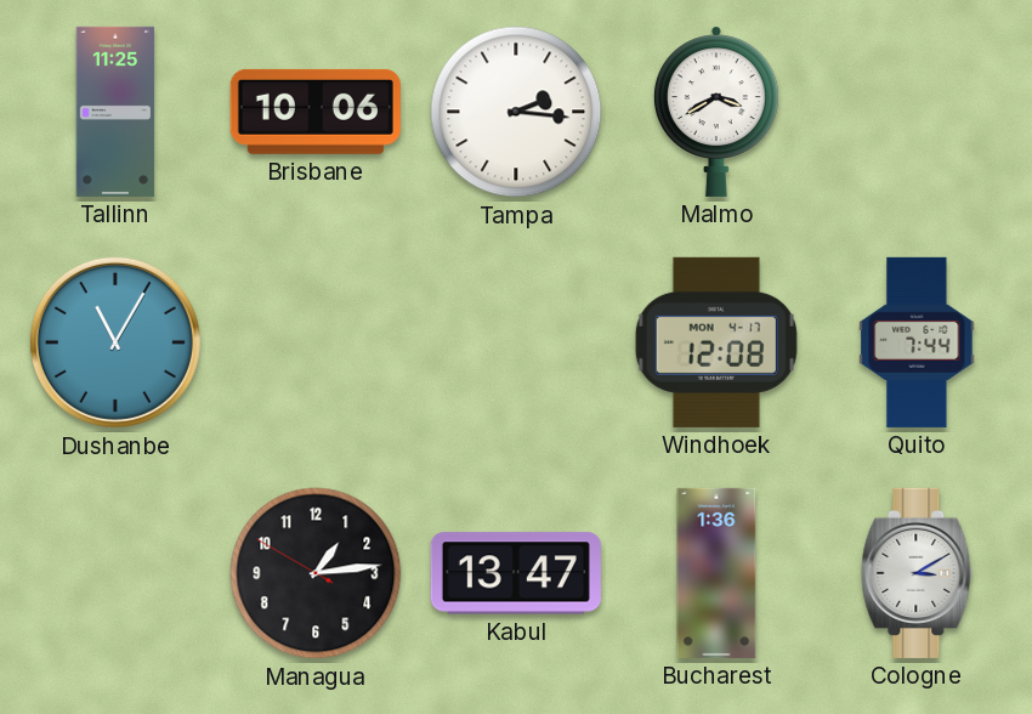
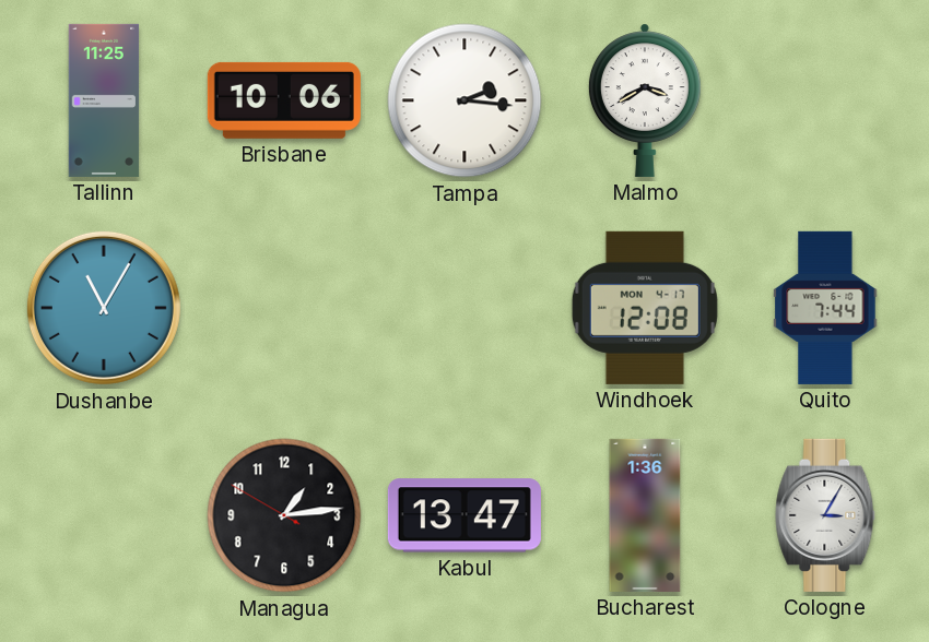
Cologne: 3:10 -> 3:05
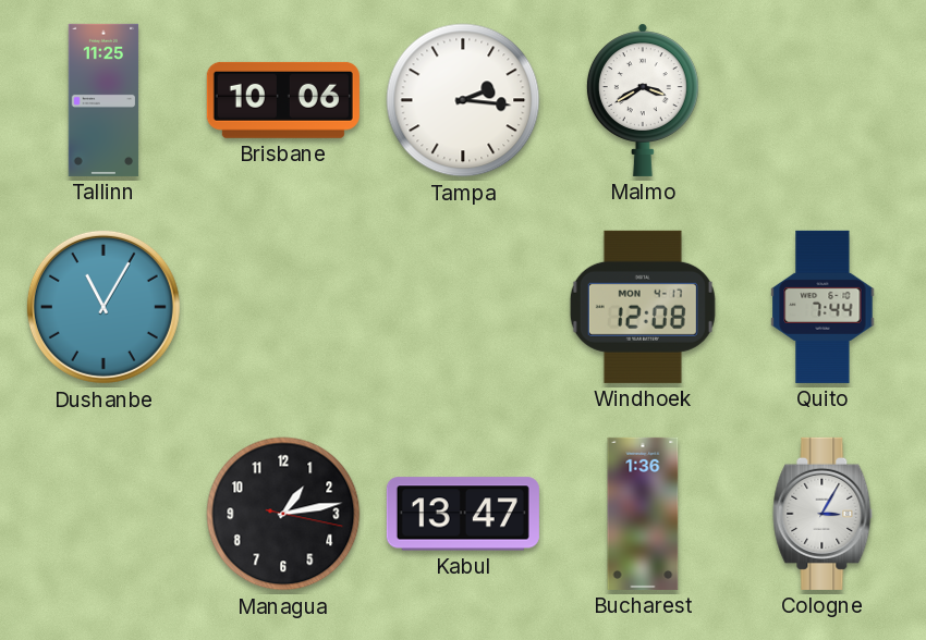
Managua: 1:13:50 -> 1:13:17
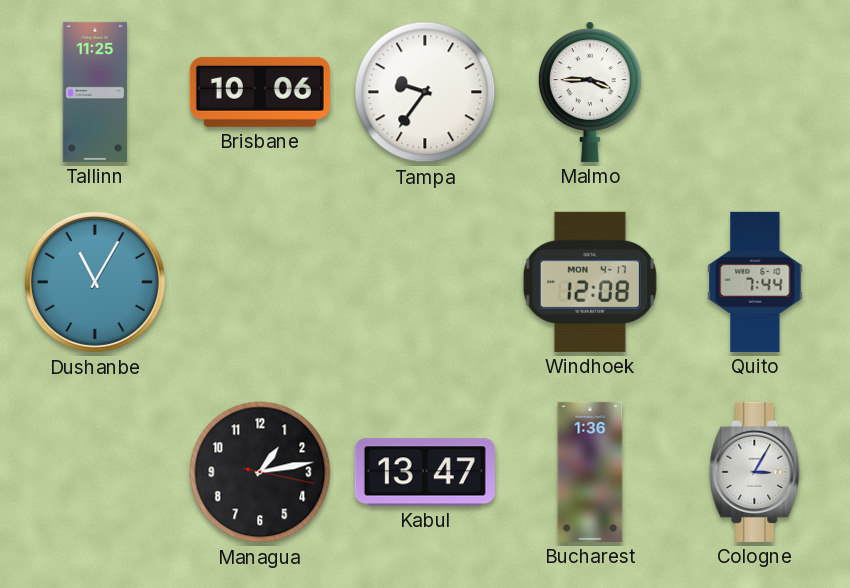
Tampa: 2:16 -> 9:36
Malmo: 3:40 -> 3:45
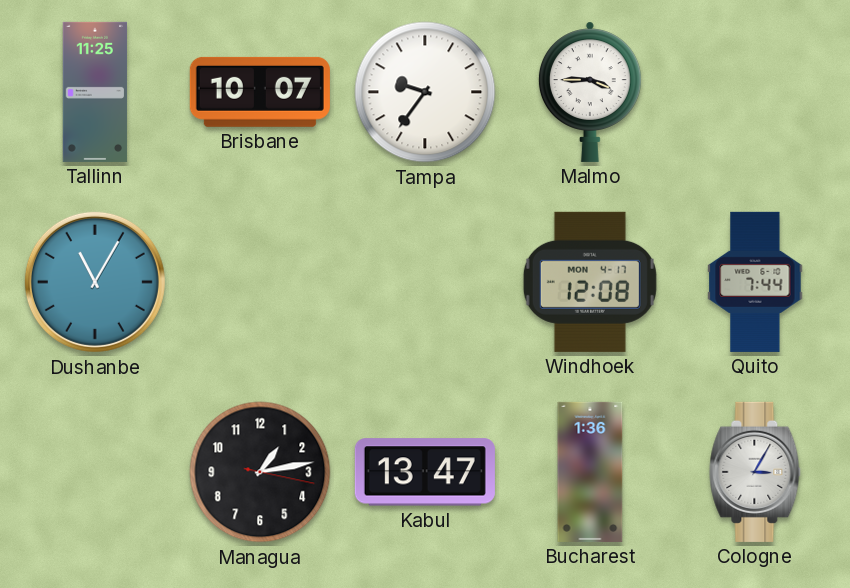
Brisbane: 10:06 -> 10:07
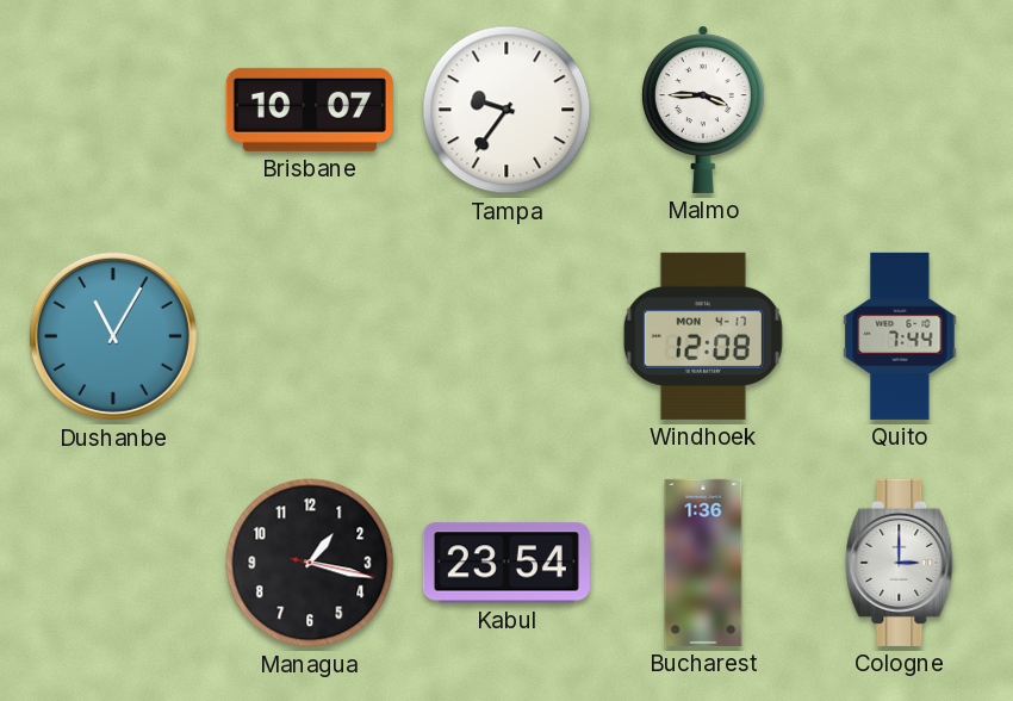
Tallinn: 11:25 -> none
Managua: 1:13 -> 1:17
Kabul: 13:47 -> 23:54
Cologne: 3:05 -> 3:00
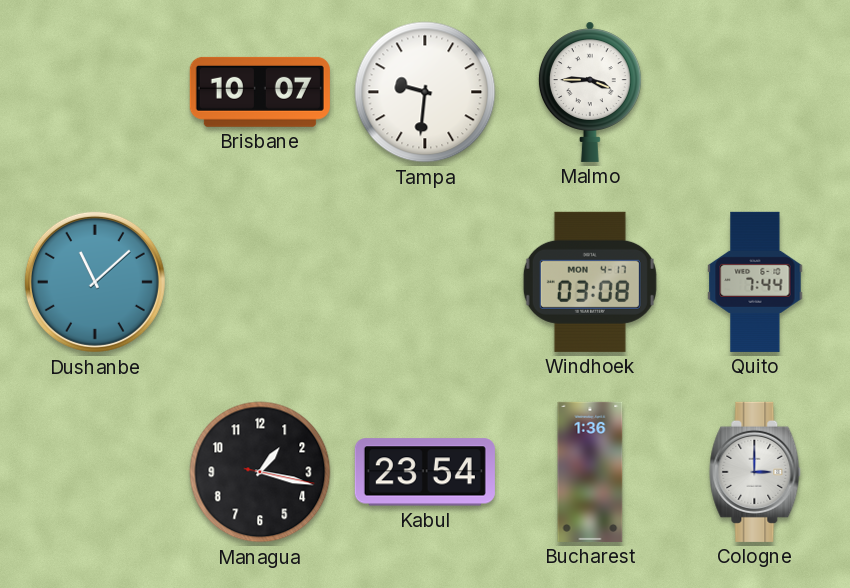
Tampa: 9:36 -> 9:31
Dushanbe: 11:05 -> 11:08
Windhoek: 12:08 -> 03:08
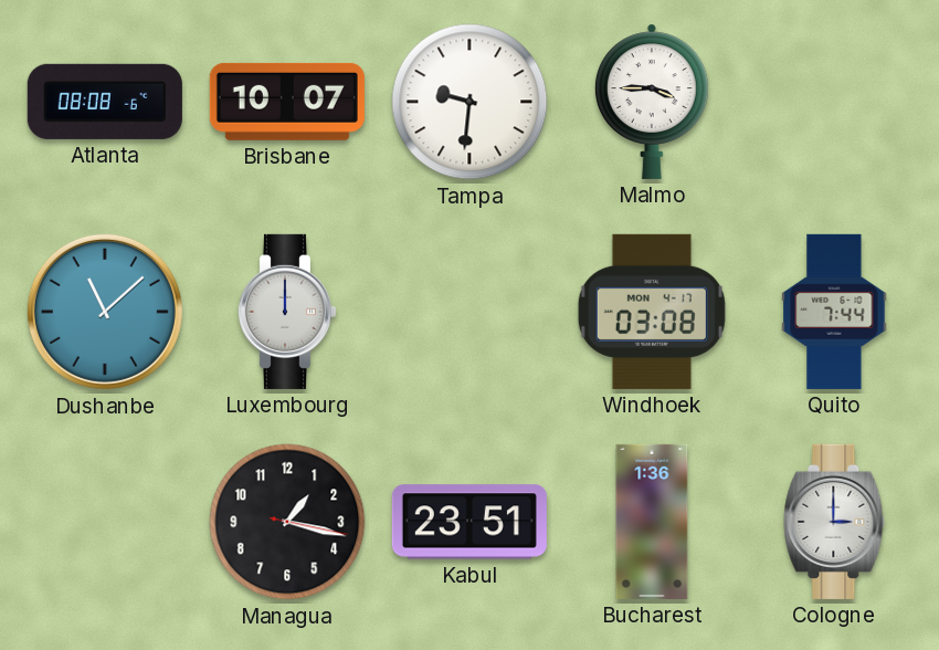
Atlanta: none -> 08:08
Luxembourg: none -> 12:00
Kabul: 23:54 -> 23:51
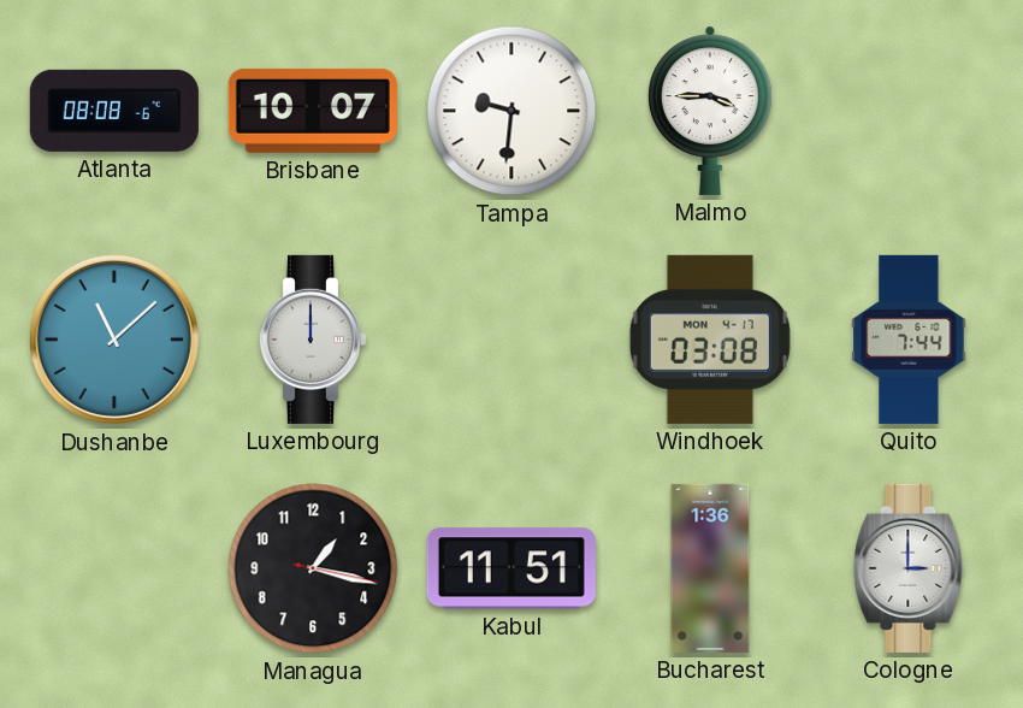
Kabul: 23:51 -> 11:51
